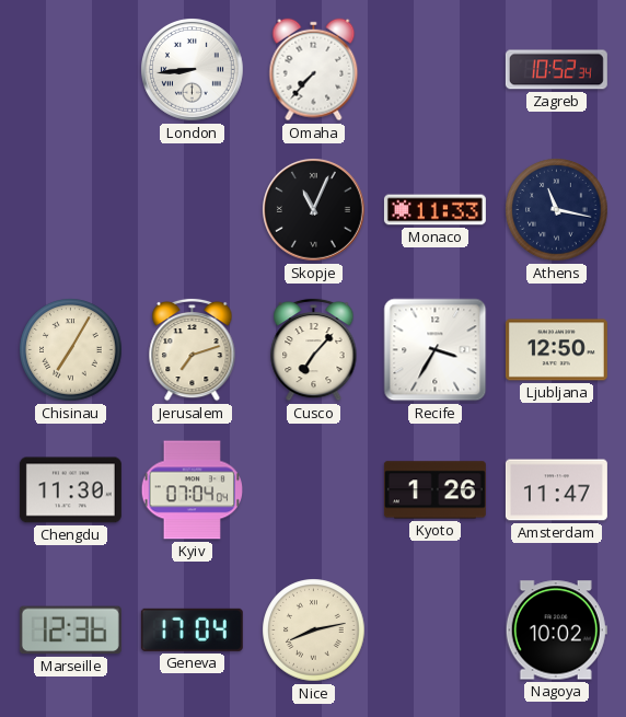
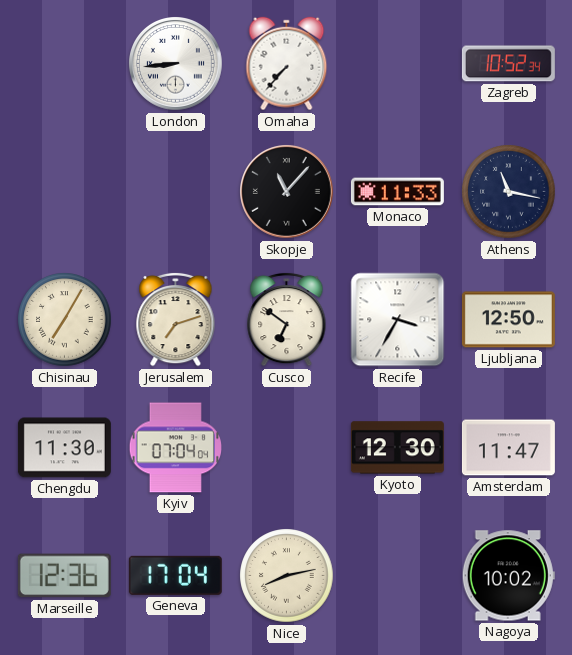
Skopje: 11:04 -> 11:07
Cusco: 7:07 -> 6:51
Kyoto: 1:26 -> 12:30
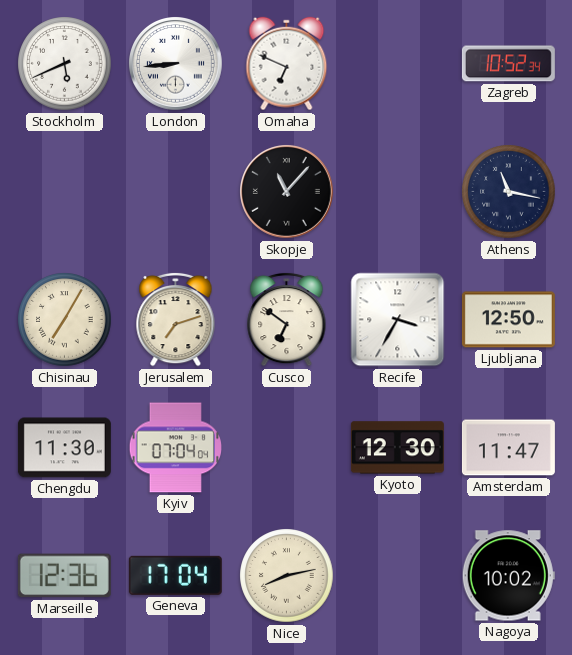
Stockholm: none -> 5:41
Omaha: 7:37 -> 6:49
Monaco: 11:33 -> none
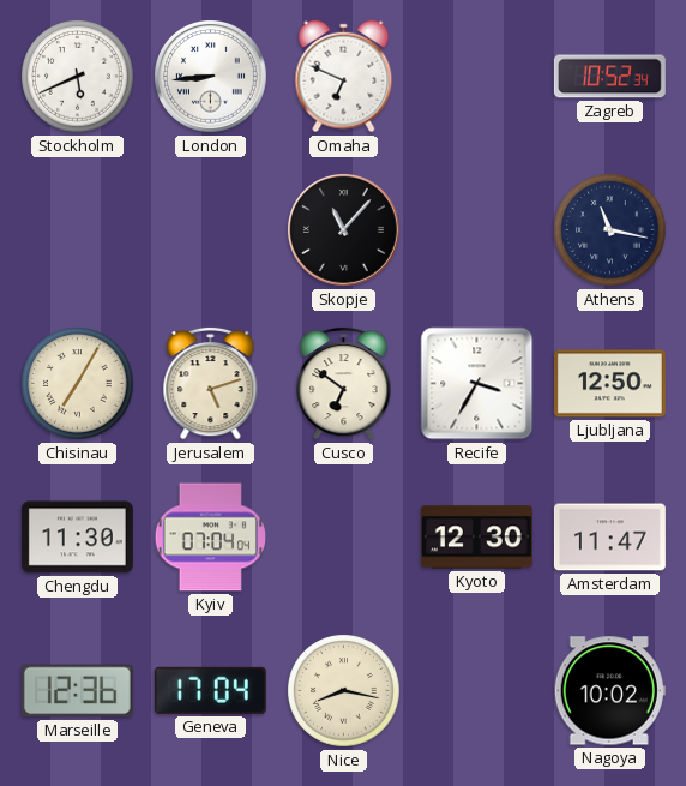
Jerusalem: 7:12 -> 5:12
Nice: 8:13 -> 8:17
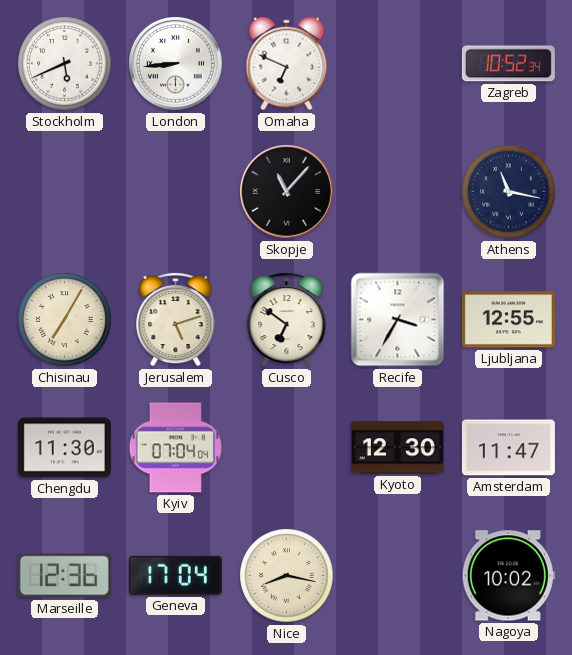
Ljubljana: 12:50 -> 12:55
